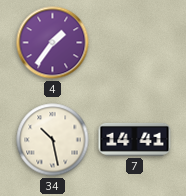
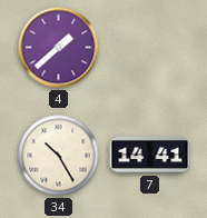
4: 1:36 -> 1:38
34: 10:28 -> 10:25
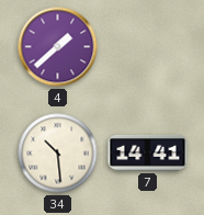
34: 10:25 -> 10:29
